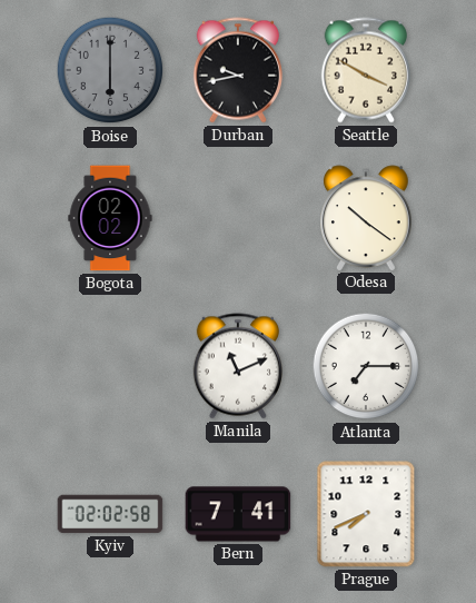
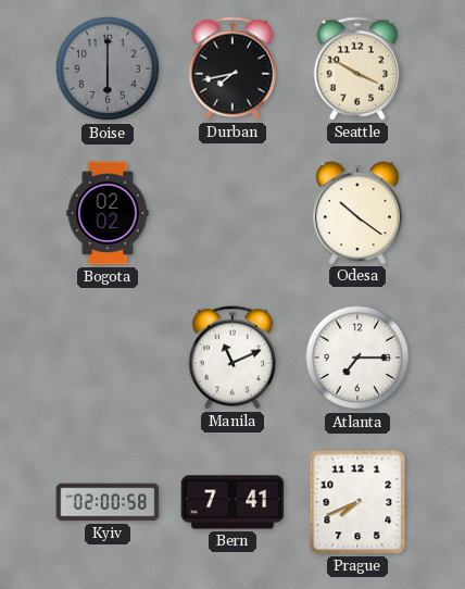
Durban: 9:43 -> 7:43
Kyiv: 02:02 -> 02:00
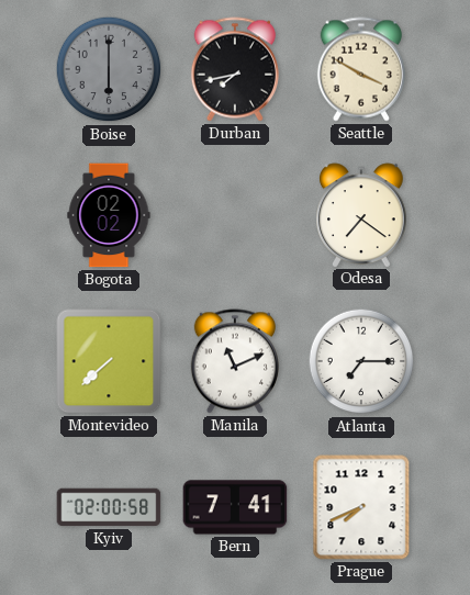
Odesa: 10:21 -> 7:21
Montevideo: none -> 7:38
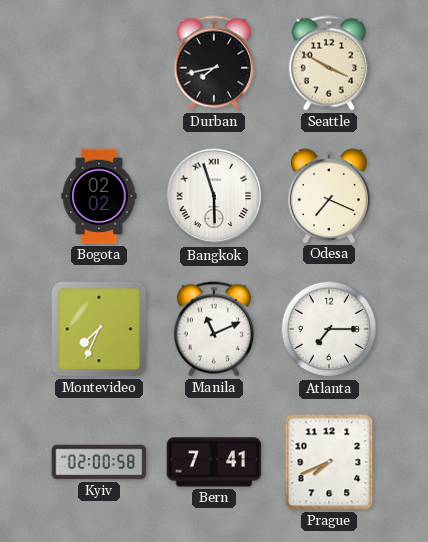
Boise: 6:00 -> none
Bangkok: none -> 5:57
Odesa: 7:21 -> 7:19
Montevideo: 7:38 -> 7:34
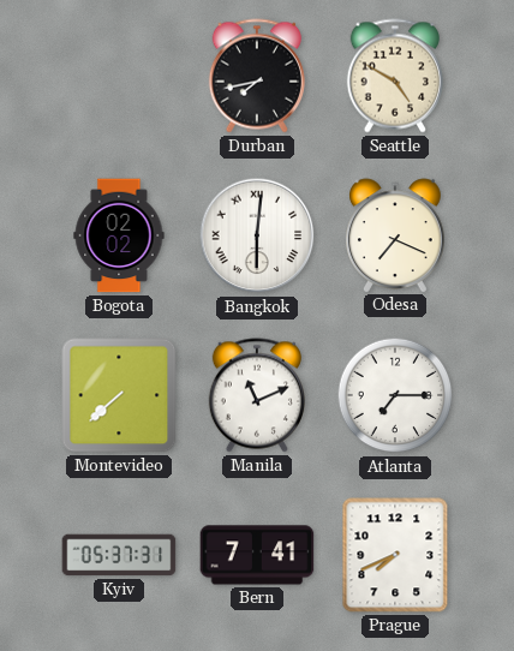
Seattle: 3:50 -> 4:50
Bangkok: 5:57 -> 6:01
Montevideo: 7:34 -> 7:38
Kyiv: 02:00 -> 05:37
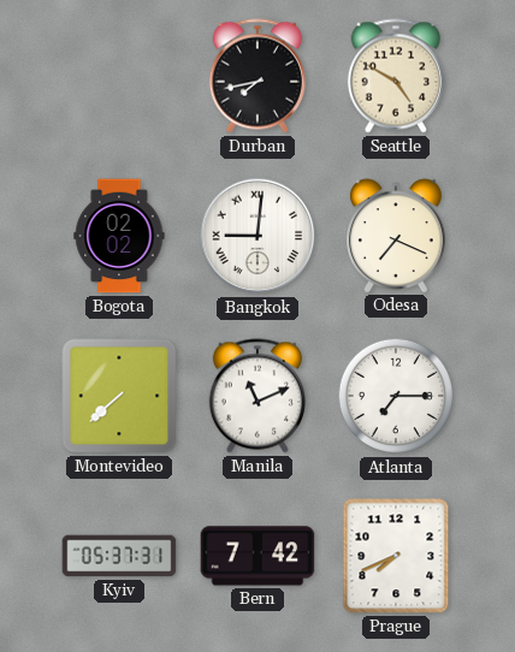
Bangkok: 6:01 -> 9:01
Bern: 7:41 -> 7:42
